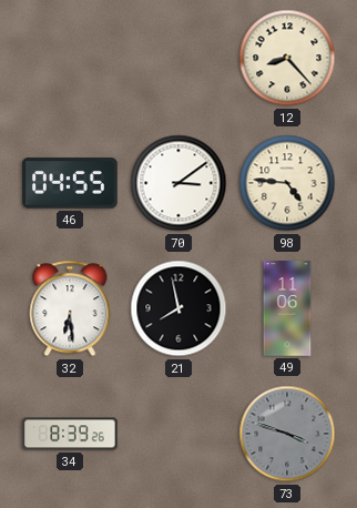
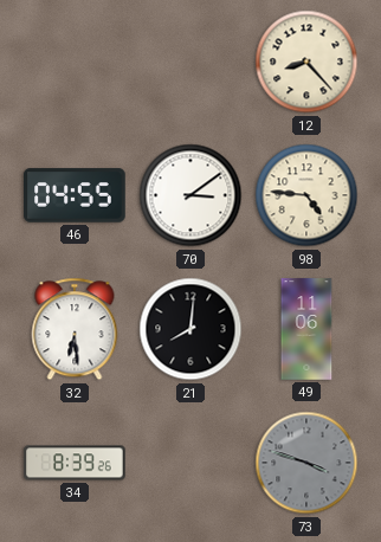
21: 7:58 -> 8:01
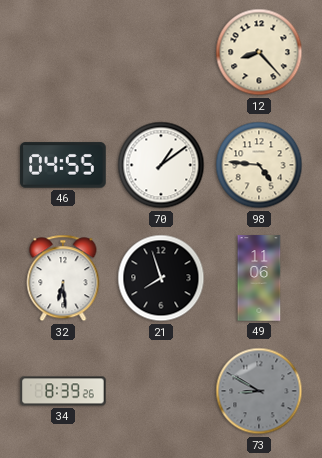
70: 3:09 -> 1:09
21: 8:01 -> 7:57
73: 3:48 -> 8:50
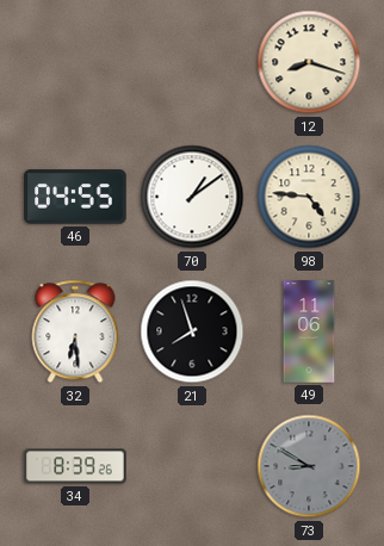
12: 8:23 -> 8:18
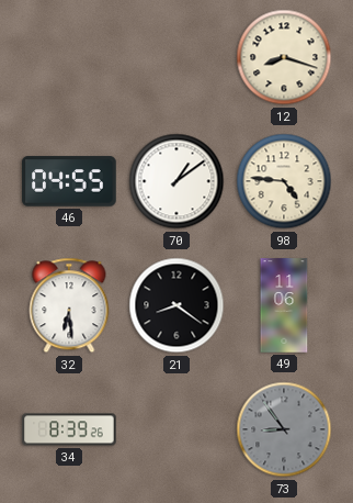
21: 7:57 -> 8:21
73: 8:50 -> 8:54
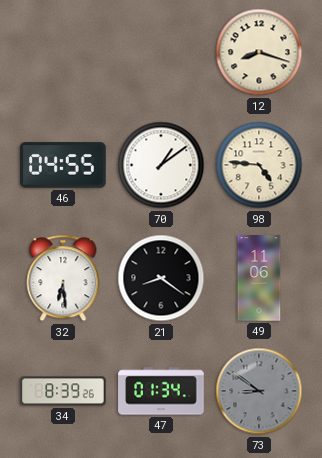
47: none -> 01:34
73: 8:54 -> 8:51
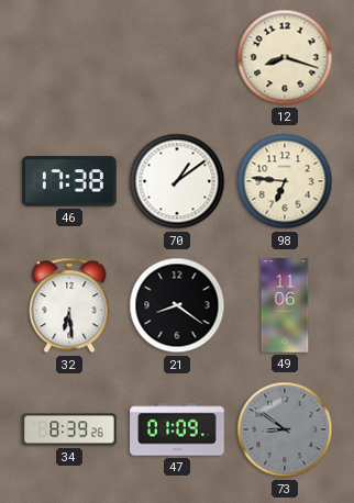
46: 04:55 -> 17:38
98: 4:46 -> 6:46
47: 01:34 -> 01:09
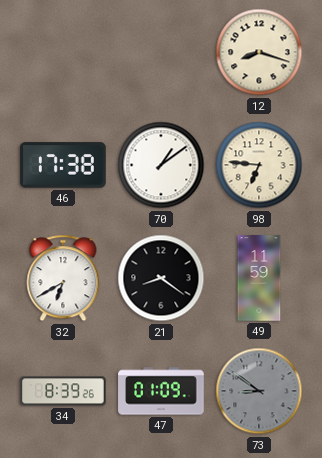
32: 6:29 -> 6:40
49: 11:06 -> 11:59
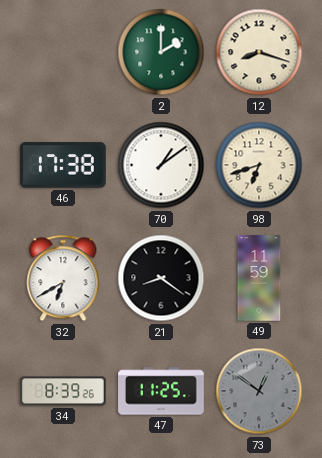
2: none -> 2:00
98: 6:46 -> 6:42
47: 01:09 -> 11:25
73: 8:51 -> 12:51
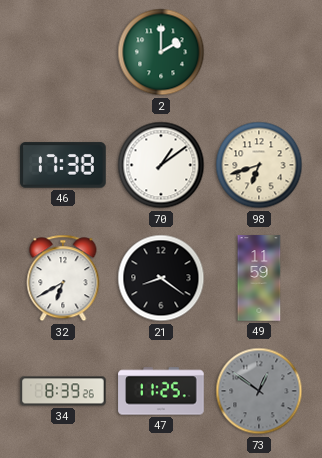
12: 8:18 -> none
